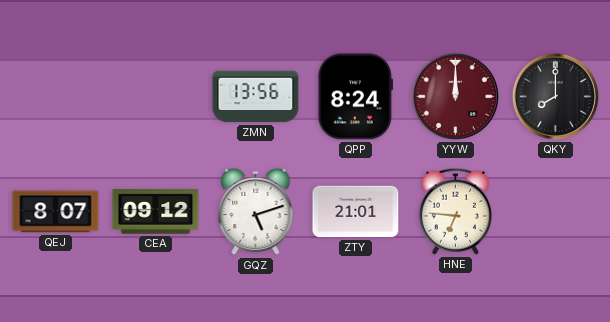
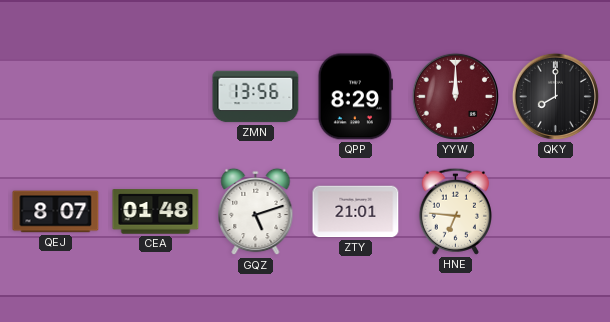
QPP: 8:24 -> 8:29
CEA: 09:12 -> 01:48
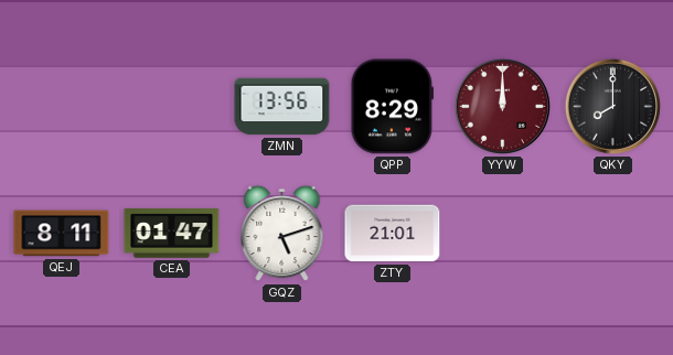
QEJ: 8:07 -> 8:11
CEA: 01:48 -> 01:47
HNE: 6:46 -> none
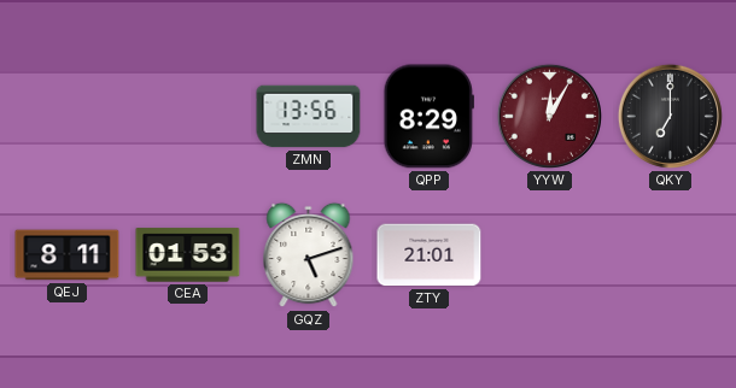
YYW: 12:00 -> 12:05
QKY: 8:00 -> 7:00
CEA: 01:47 -> 01:53
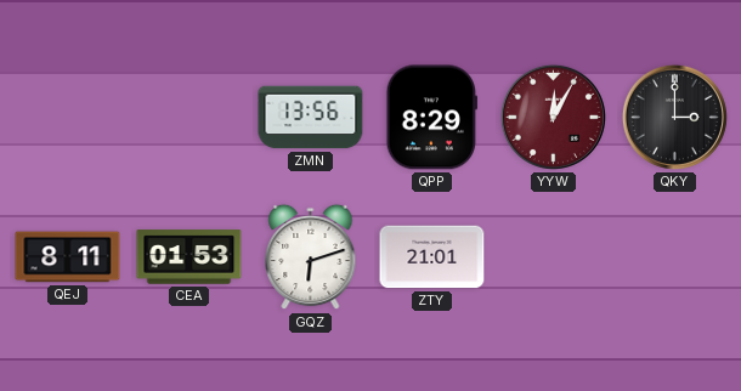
QKY: 7:00 -> 3:00
GQZ: 5:12 -> 6:12
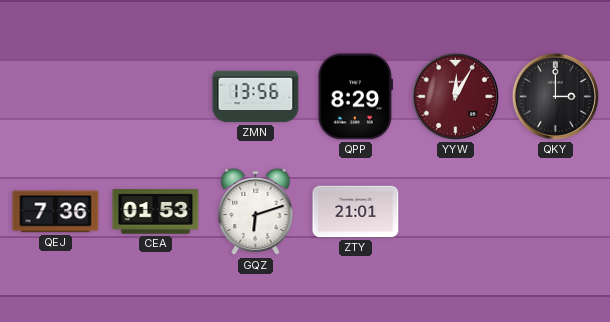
QEJ: 8:11 -> 7:36
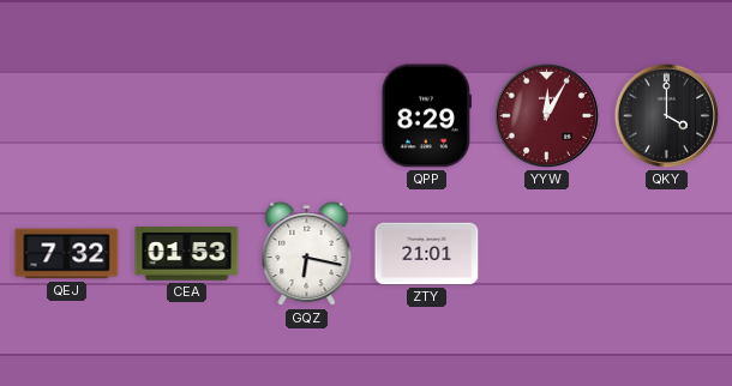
ZMN: 13:56 -> none
QKY: 3:00 -> 4:00
QEJ: 7:36 -> 7:32
GQZ: 6:12 -> 6:17
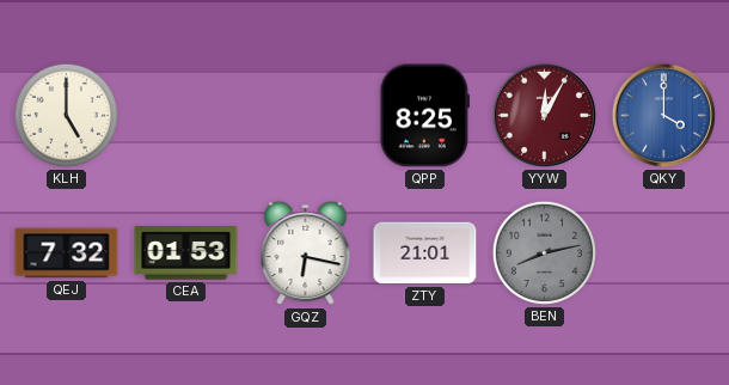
KLH: none -> 5:00
QPP: 8:29 -> 8:25
QKY dial: black -> blue
BEN: none -> 8:13
